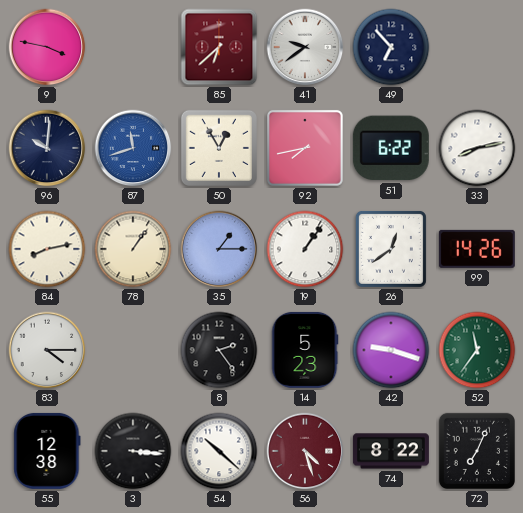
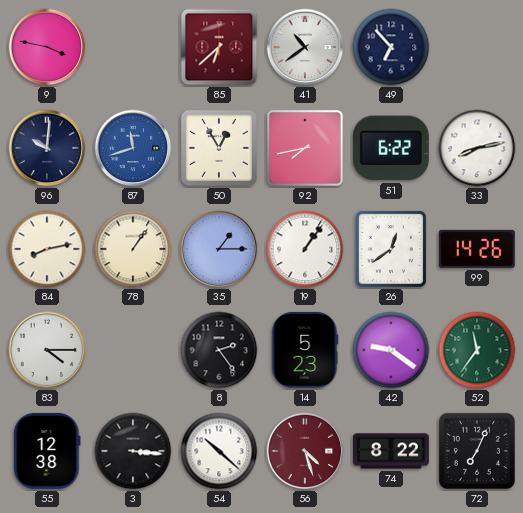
41: 9:39 -> 10:39
42: 9:18 -> 9:21
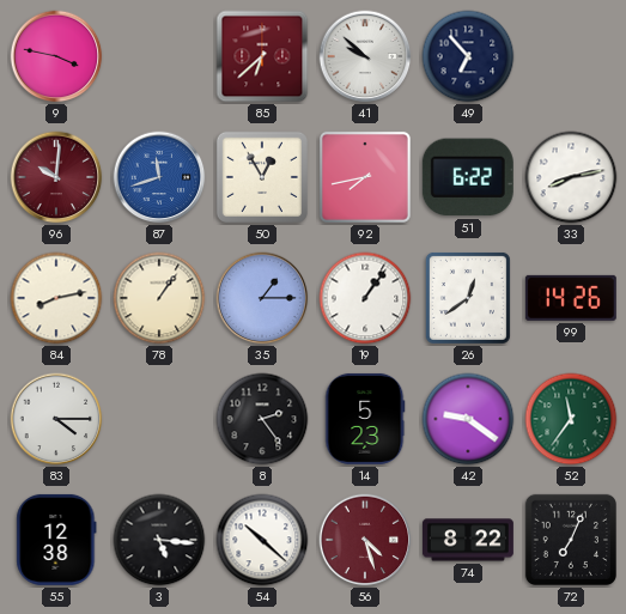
41: 10:39 -> 9:52
96 dial: navy -> burgundy
3: 3:16 -> 5:16
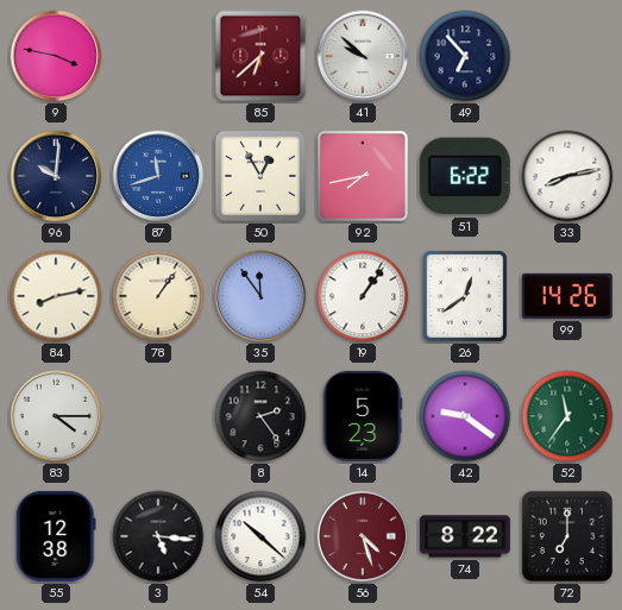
96 dial: burgundy -> navy
35: 1:15 -> 11:54
72: 7:04 -> 7:00
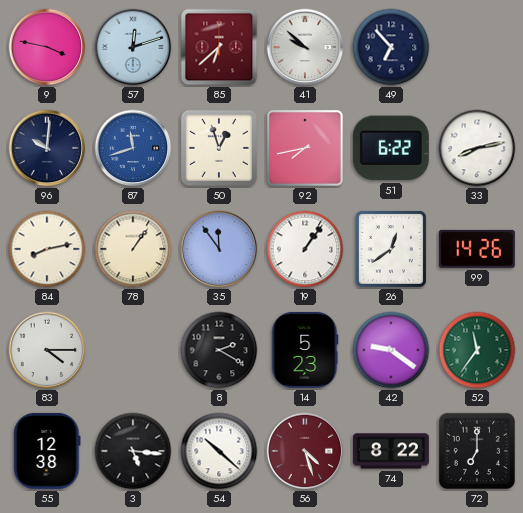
57: none -> 12:12
50: 12:55 -> 12:57
8: 2:24 -> 2:20
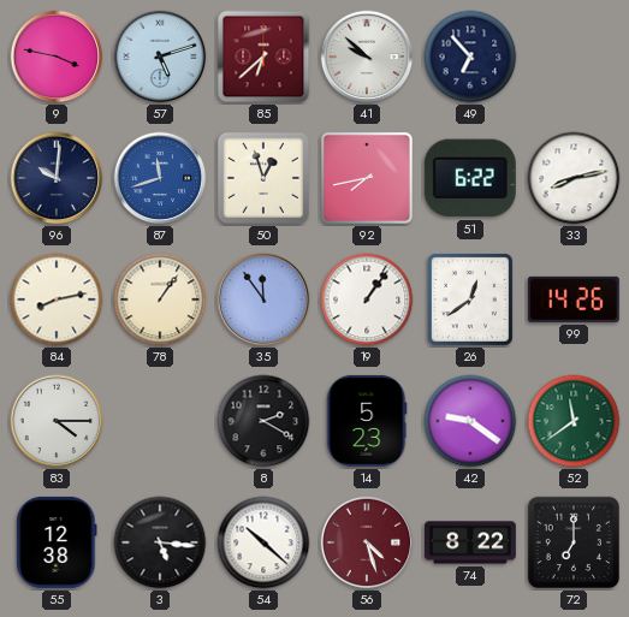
57: 12:12 -> 5:12
52: 11:36 -> 11:39
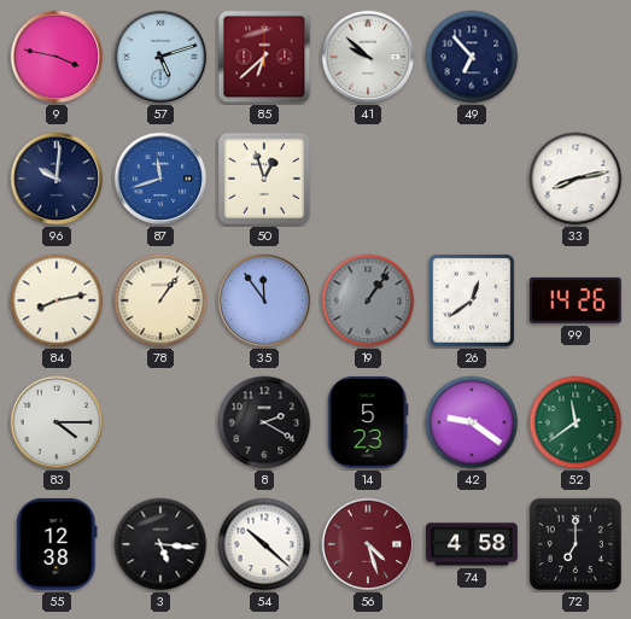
92: 7:43 -> none
51: 6:22 -> none
19 dial: white -> grey
74: 8:22 -> 4:58
